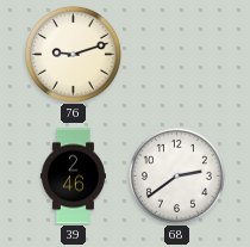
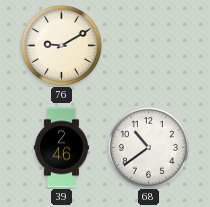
76: 9:12 -> 9:10
68: 2:39 -> 10:39
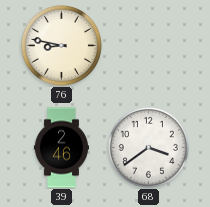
76: 9:10 -> 8:47
68: 10:39 -> 3:39
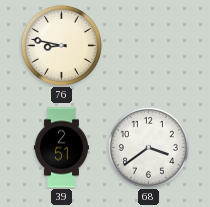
39: 2:46 -> 2:51
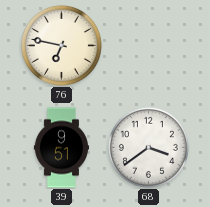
76: 8:47 -> 6:47
39: 2:51 -> 9:51
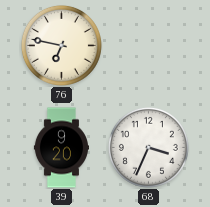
39: 9:51 -> 9:20
68: 3:39 -> 3:34
